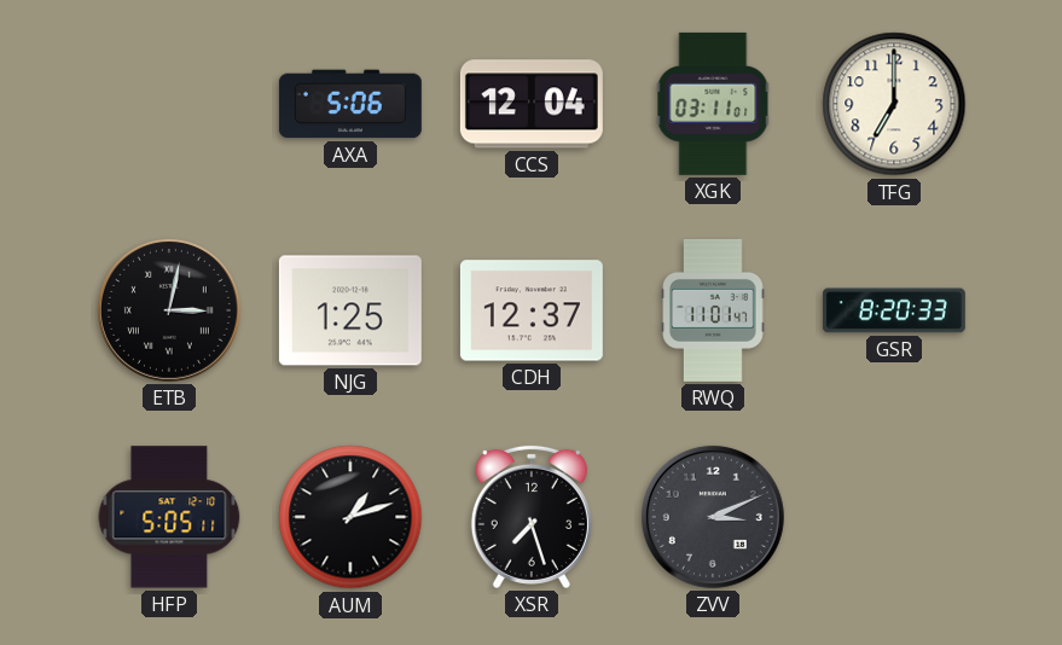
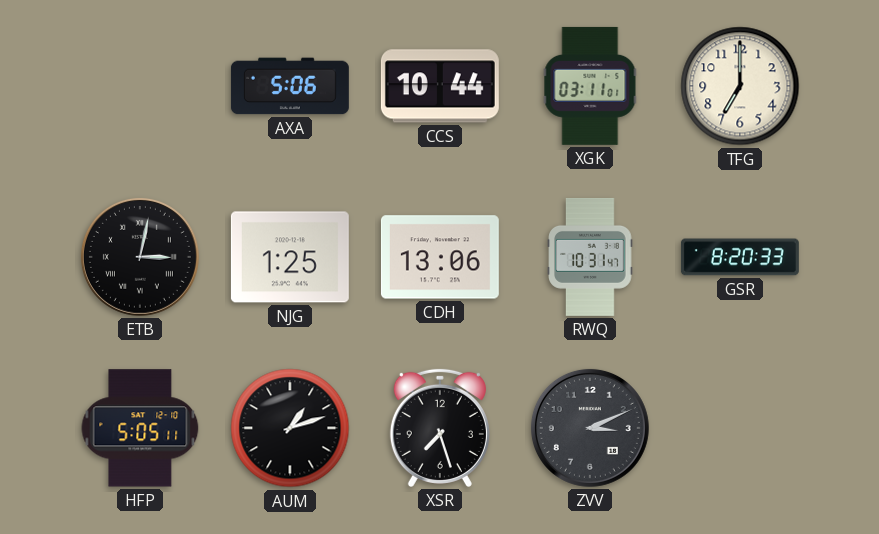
CCS: 12:04 -> 10:44
CDH: 12:37 -> 13:06
RWQ: 11:01 -> 10:31
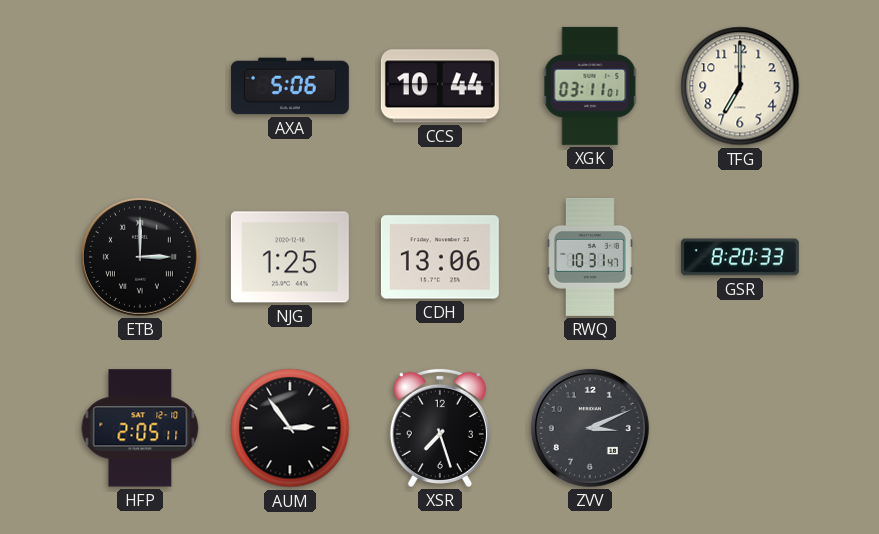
ETB: 3:02 -> 3:00
HFP: 5:05 -> 2:05
AUM: 1:12 -> 2:54
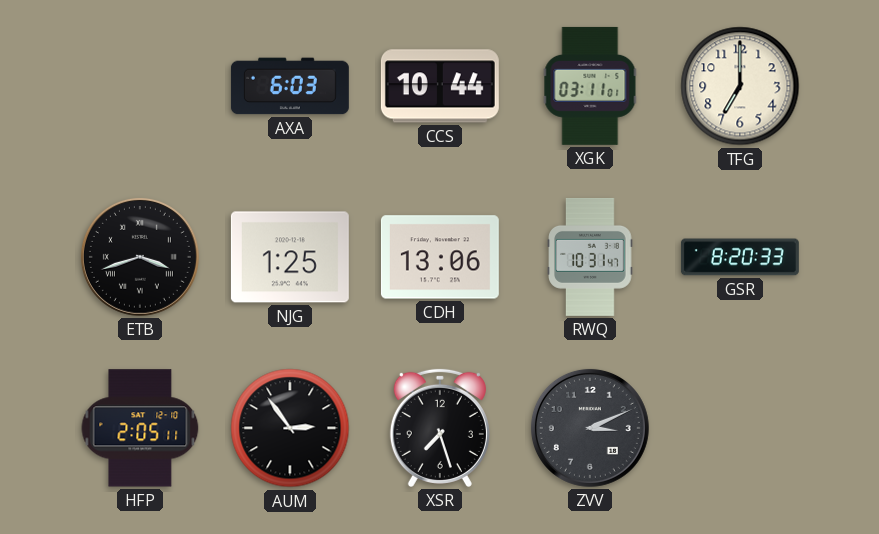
AXA: 5:06 -> 6:03
ETB: 3:00 -> 3:42
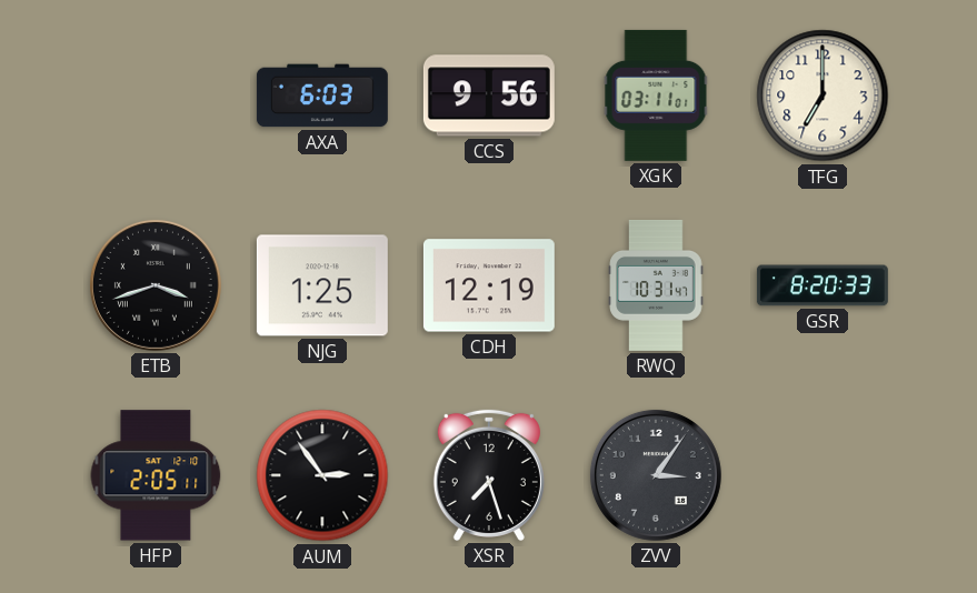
CCS: 10:44 -> 9:56
CDH: 13:06 -> 12:19
ZVV: 3:11 -> 3:06
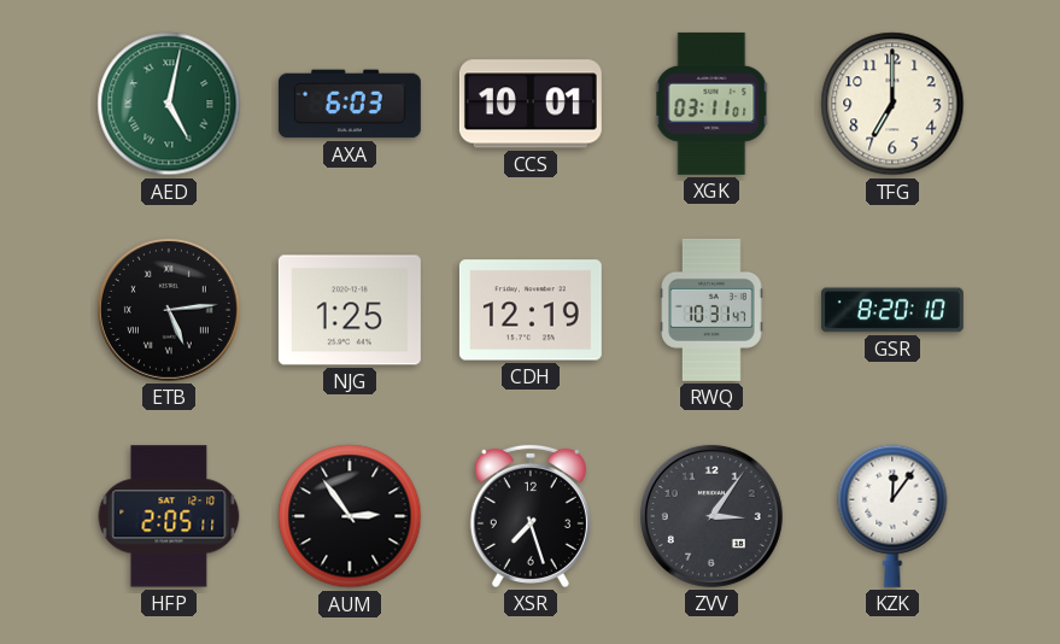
AED: none -> 5:02
CCS: 9:56 -> 10:01
ETB: 3:42 -> 5:14
GSR: 8:20:33 -> 8:20:10
KZK: none -> 12:06
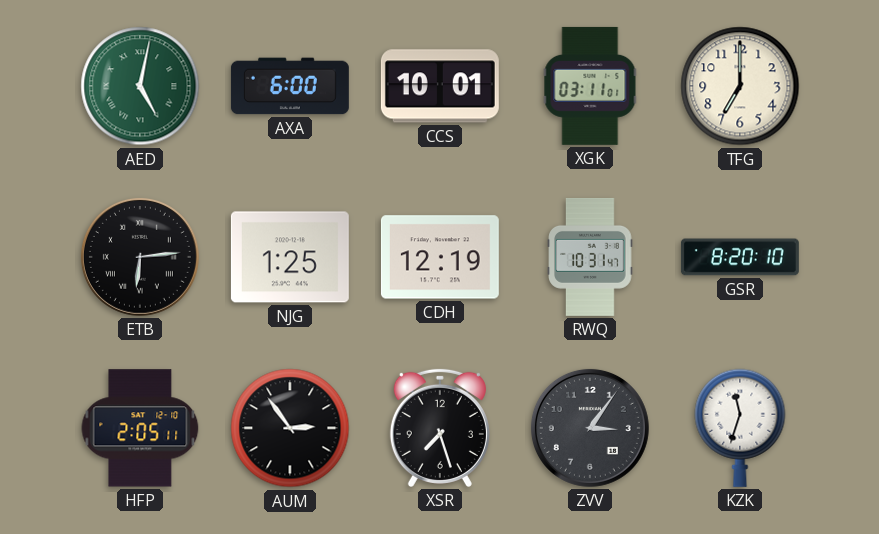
AXA: 6:03 -> 6:00
ETB: 5:14 -> 6:14
KZK: 12:06 -> 11:33
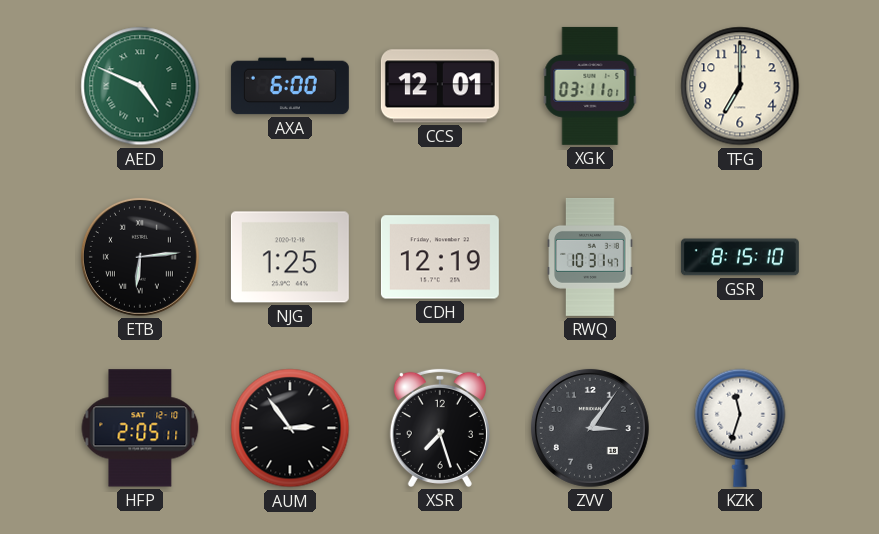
AED: 5:02 -> 4:49
CCS: 10:01 -> 12:01
GSR: 8:20 -> 8:15
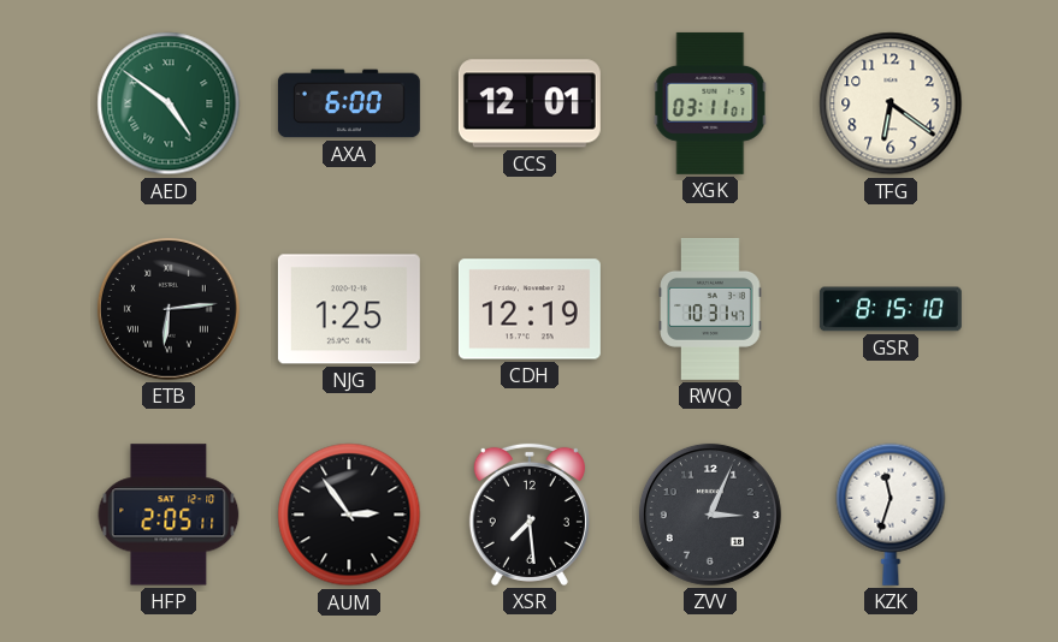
AED: 4:49 -> 4:51
TFG: 7:00 -> 6:21
XSR: 7:27 -> 7:29
ZVV: 3:06 -> 3:04
